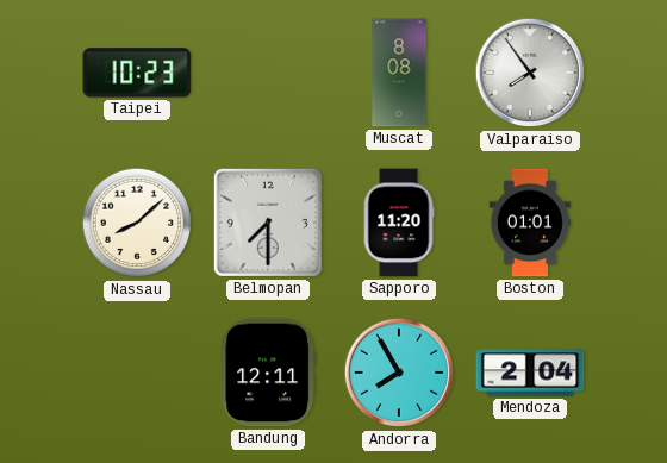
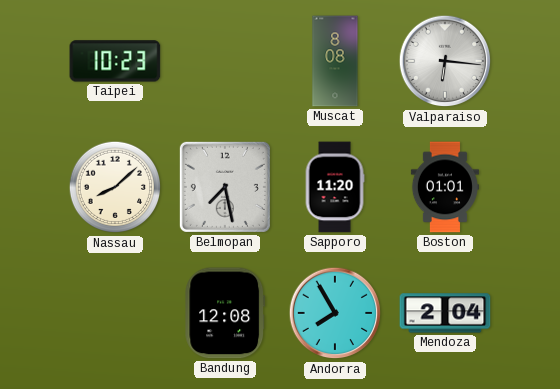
Valparaiso: 7:54 -> 6:16
Belmopan: 7:30 -> 7:28
Bandung: 12:11 -> 12:08
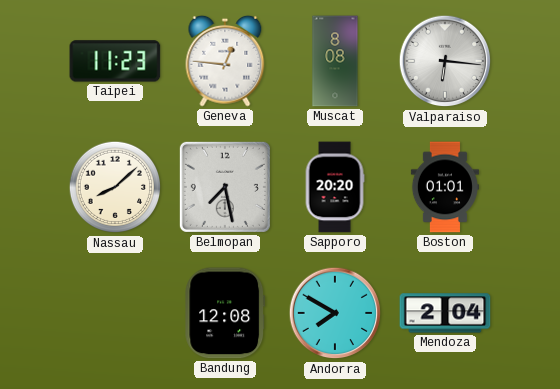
Taipei: 10:23 -> 11:23
Geneva: none -> 12:46
Sapporo: 11:20 -> 20:20
Andorra: 7:55 -> 7:50
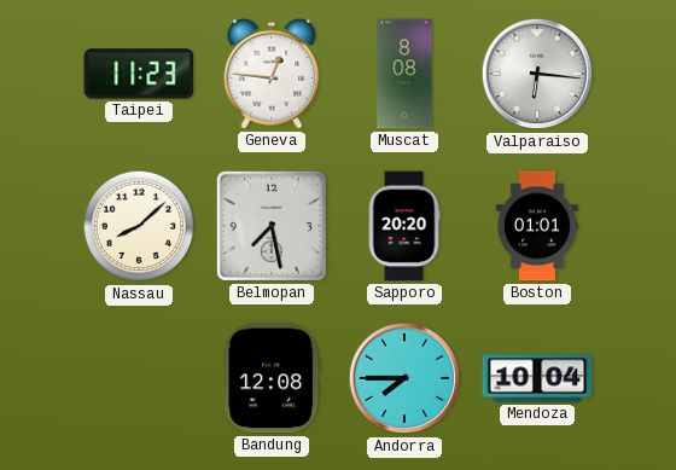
Andorra: 7:50 -> 7:45
Mendoza: 2:04 -> 10:04
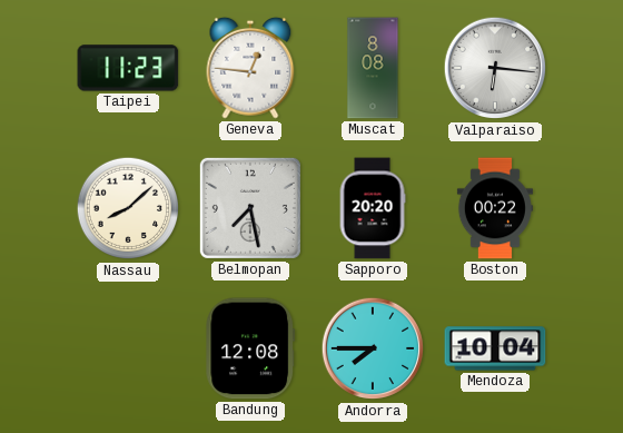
Boston: 01:01 -> 00:22
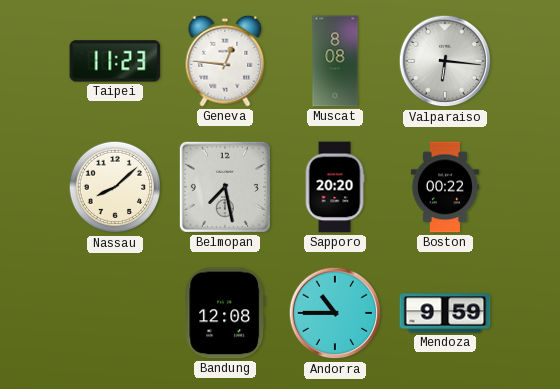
Andorra: 7:45 -> 10:45
Mendoza: 10:04 -> 9:59
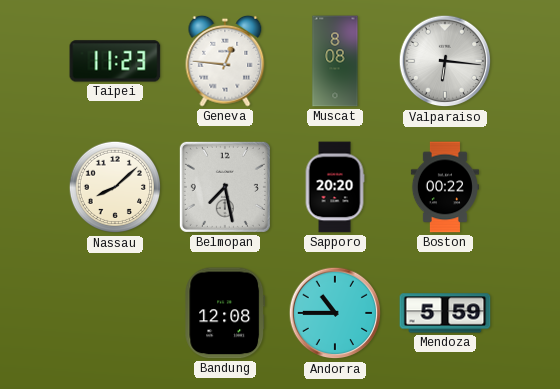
Mendoza: 9:59 -> 5:59
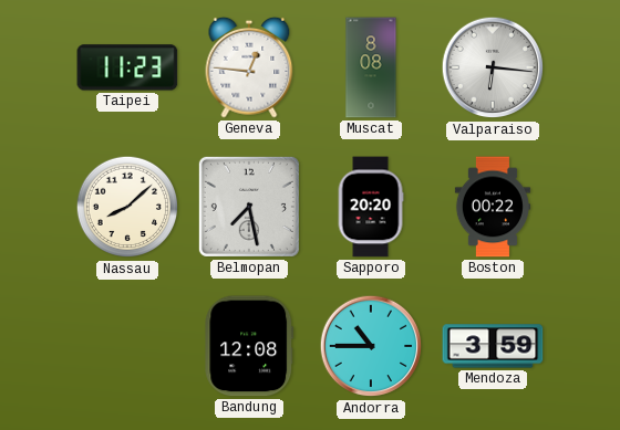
Mendoza: 5:59 -> 3:59
